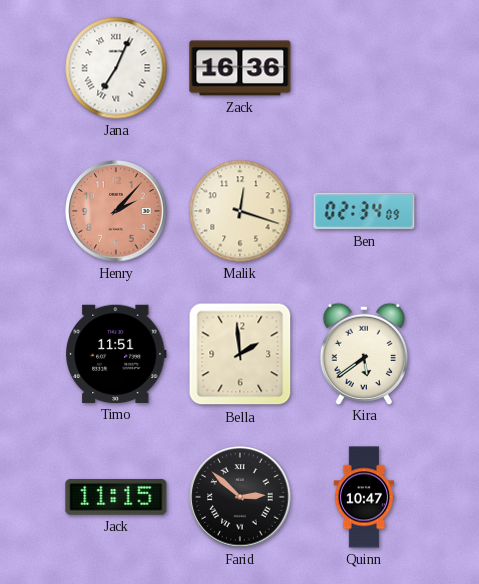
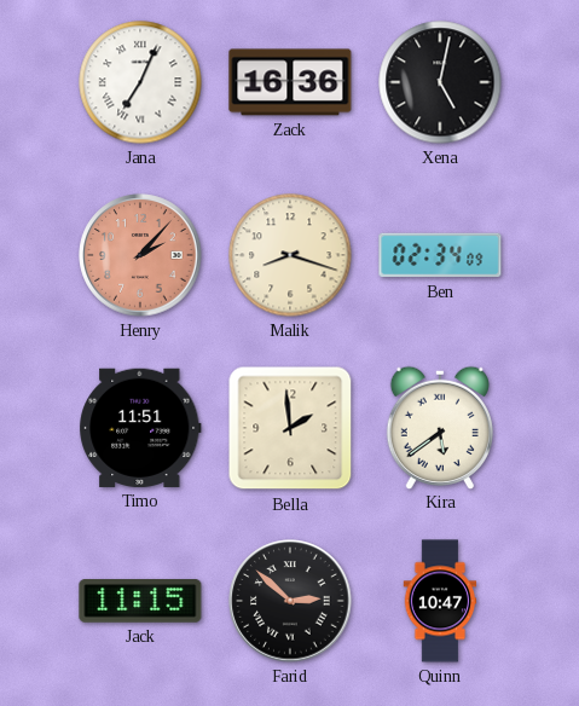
Xena: none -> 5:02
Malik: 12:18 -> 8:18
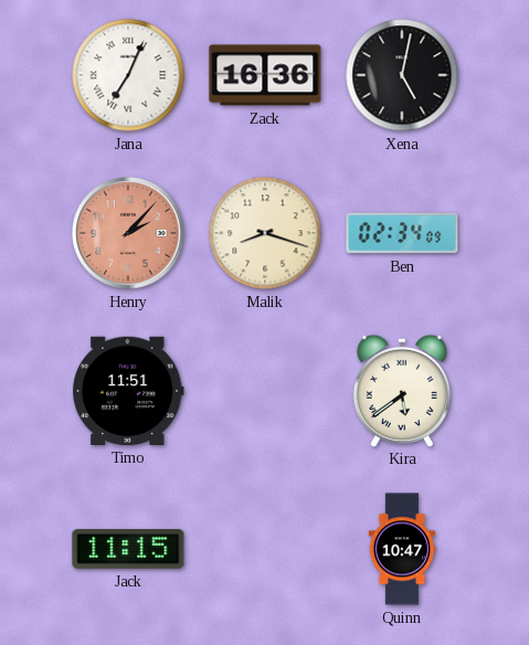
Bella: 1:59 -> none
Farid: 2:52 -> none
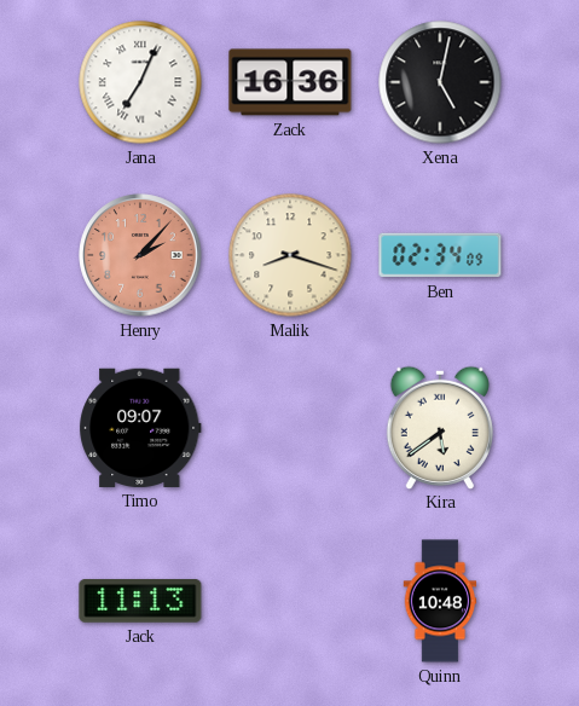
Timo: 11:51 -> 09:07
Jack: 11:15 -> 11:13
Quinn: 10:47 -> 10:48
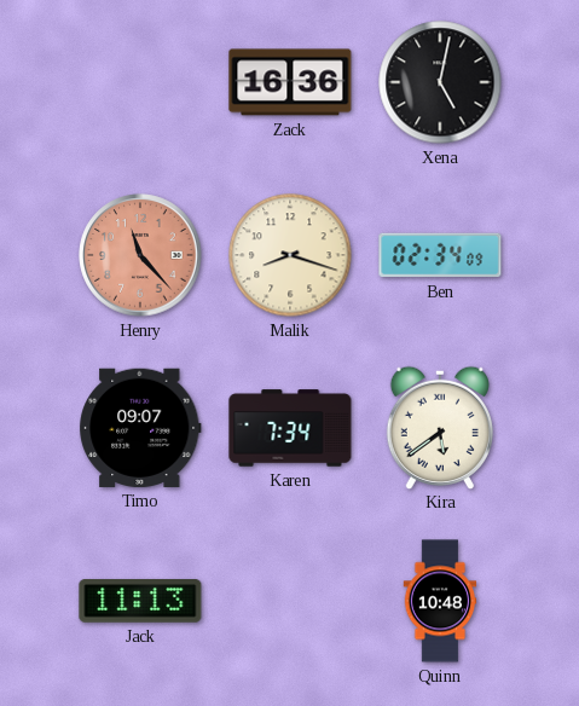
Jana: 7:04 -> none
Henry: 2:07 -> 11:23
Karen: none -> 7:34
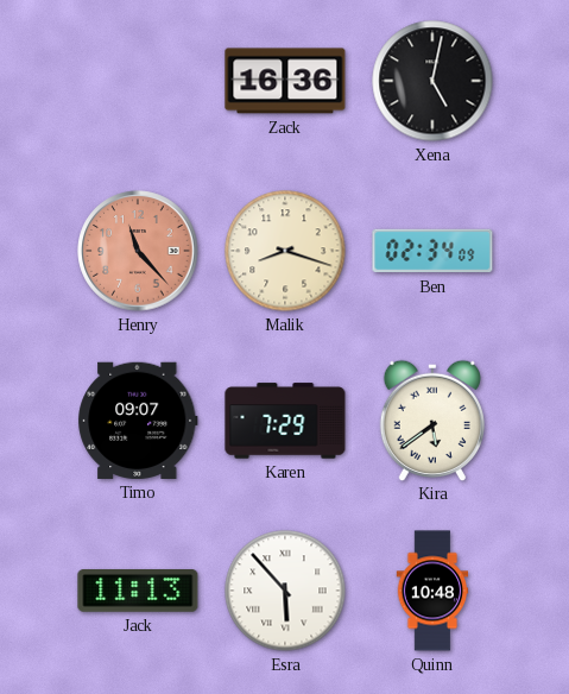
Karen: 7:34 -> 7:29
Esra: none -> 5:53
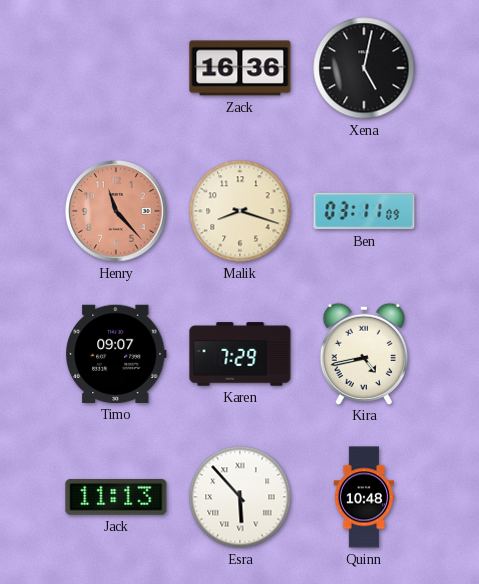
Ben: 02:34 -> 03:11
Kira: 5:39 -> 4:43
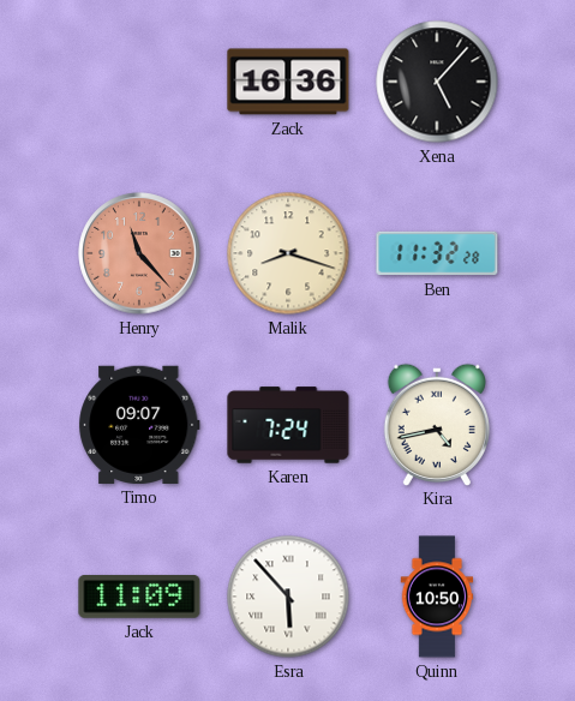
Xena: 5:02 -> 5:07
Ben: 03:11 -> 11:32
Karen: 7:29 -> 7:24
Jack: 11:13 -> 11:09
Quinn: 10:48 -> 10:50
